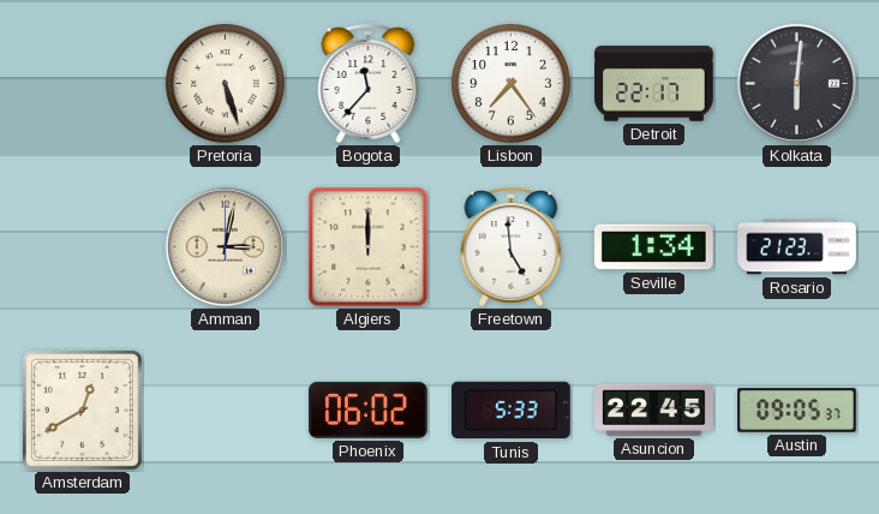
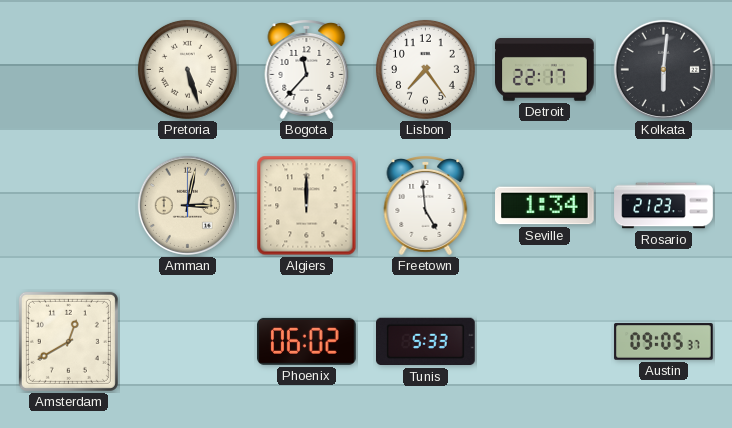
Asuncion: 22:45 -> none
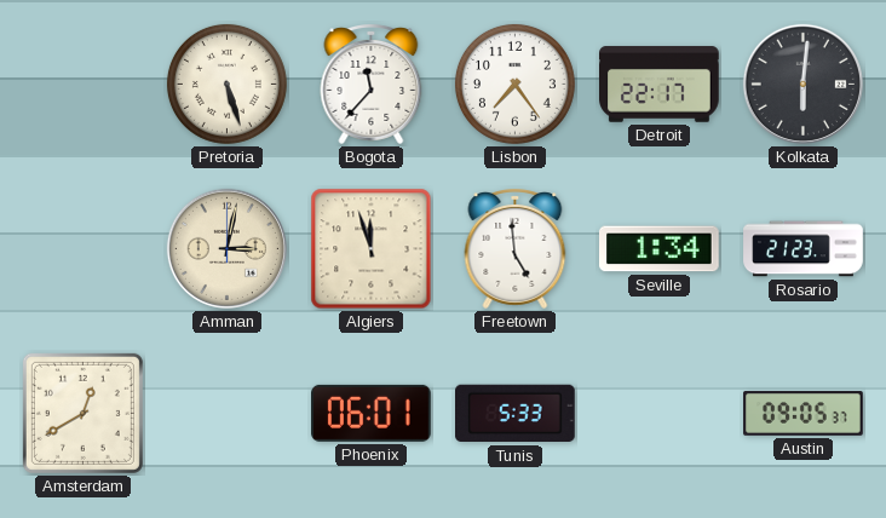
Algiers: 12:00 -> 11:57
Phoenix: 06:02 -> 06:01
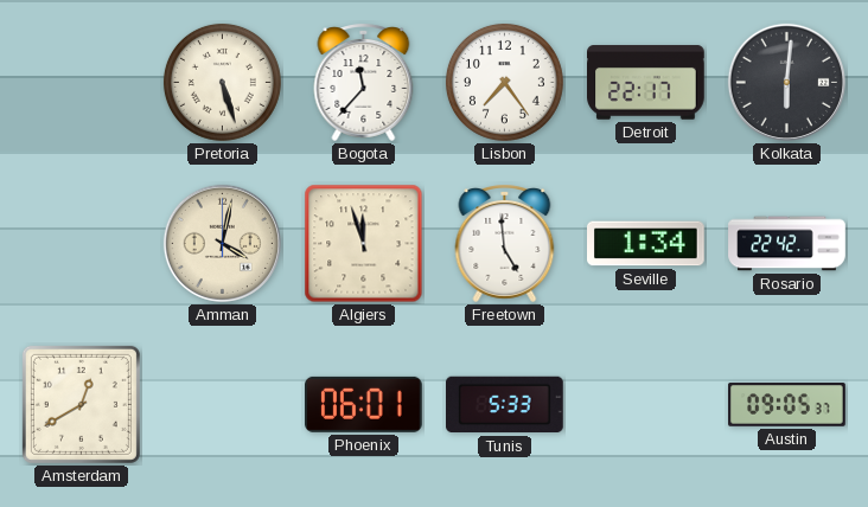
Amman: 3:02 -> 4:02
Rosario: 21:23 -> 22:42
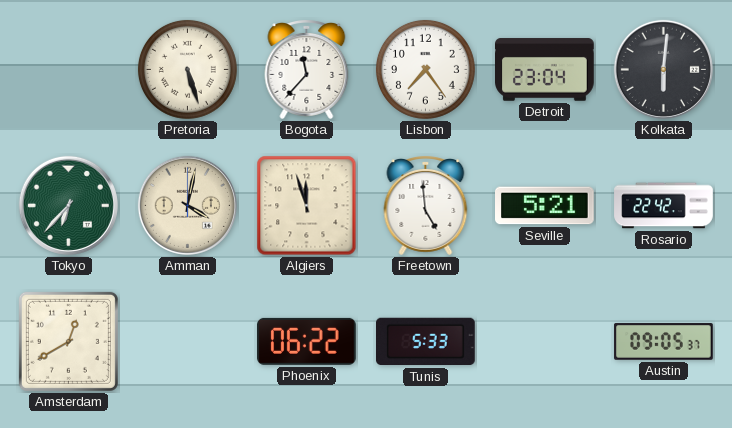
Detroit: 22:17 -> 23:04
Tokyo: none -> 6:37
Seville: 1:34 -> 5:21
Phoenix: 06:01 -> 06:22
